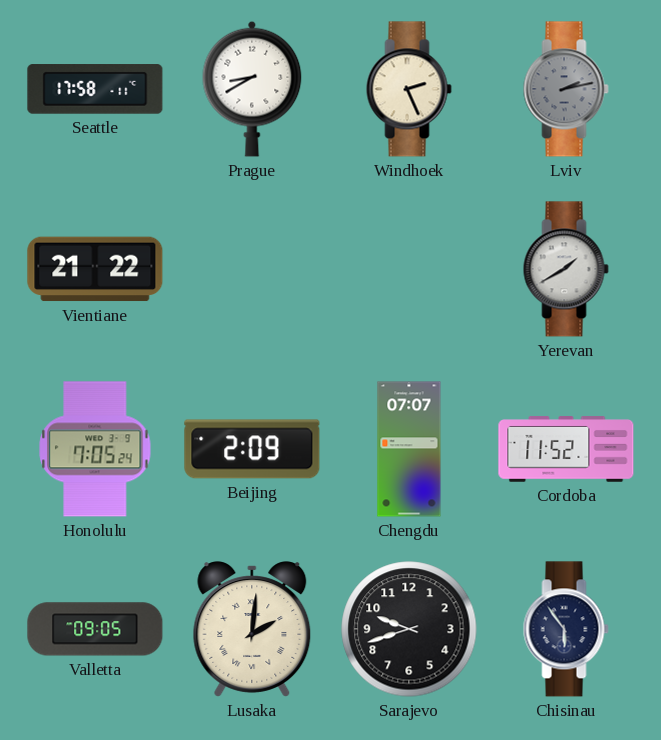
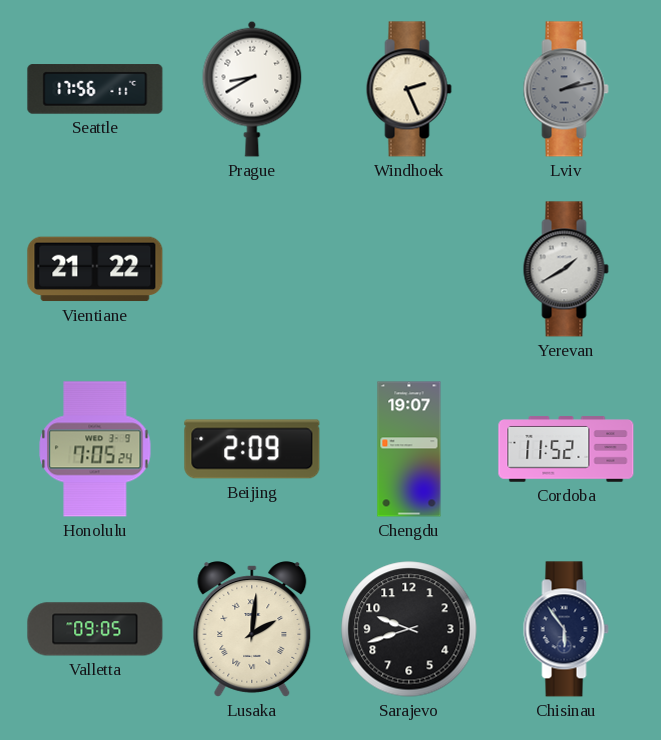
Seattle: 17:58 -> 17:56
Chengdu: 07:07 -> 19:07
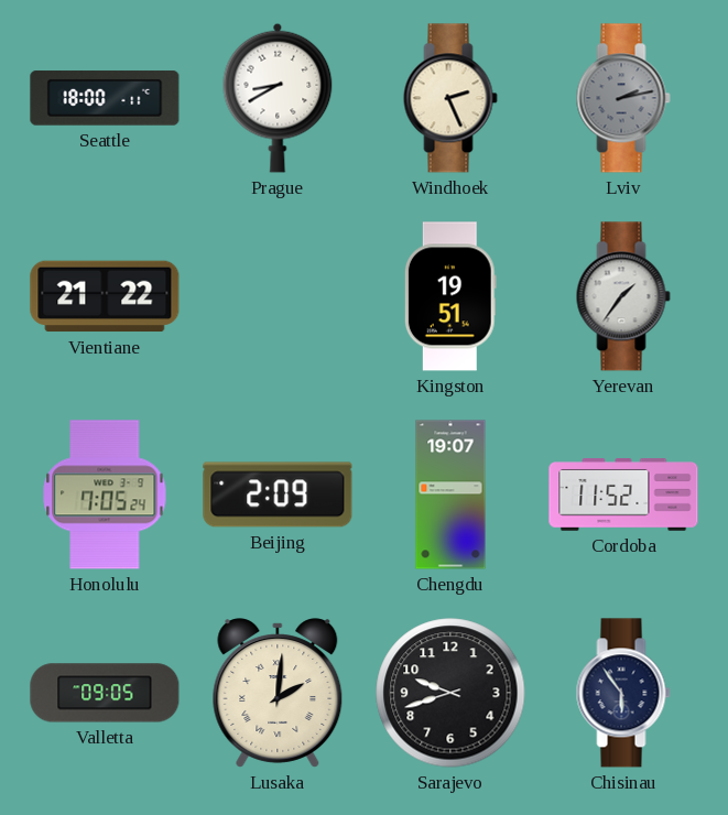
Seattle: 17:56 -> 18:00
Kingston: none -> 19:51
Yerevan: 1:40 -> 1:36
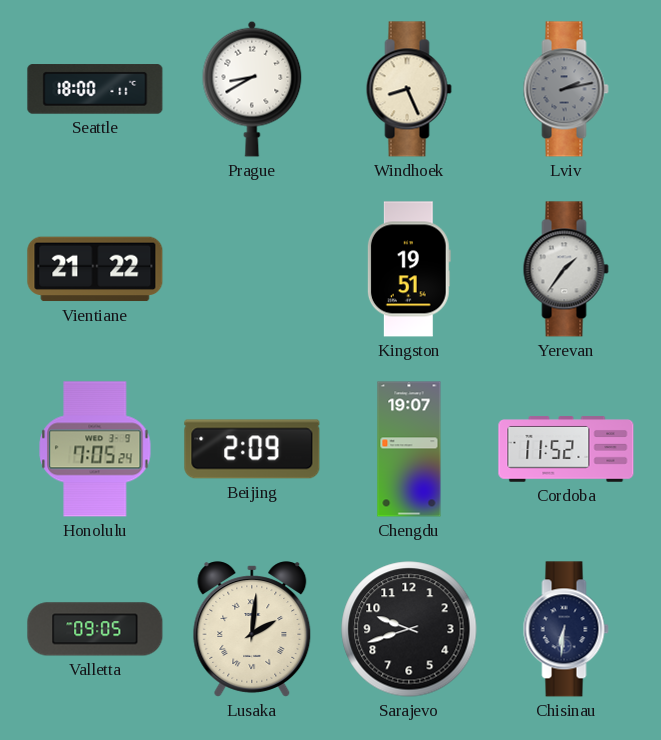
Windhoek: 2:26 -> 8:26
Chisinau: 5:54 -> 6:31
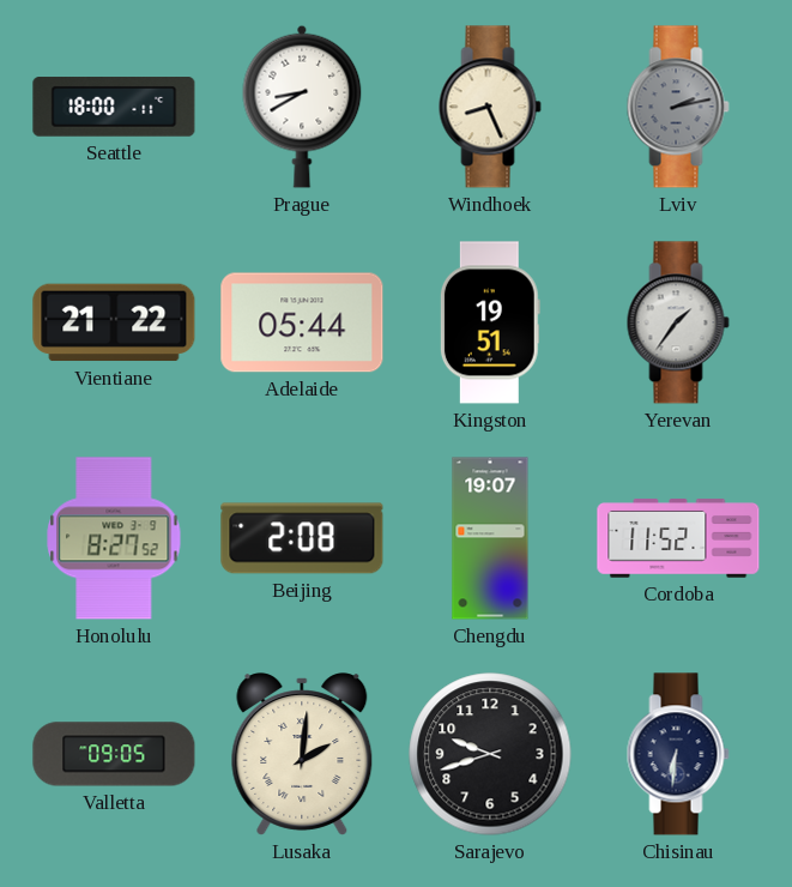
Adelaide: none -> 05:44
Honolulu: 7:05 -> 8:27
Beijing: 2:09 -> 2:08
